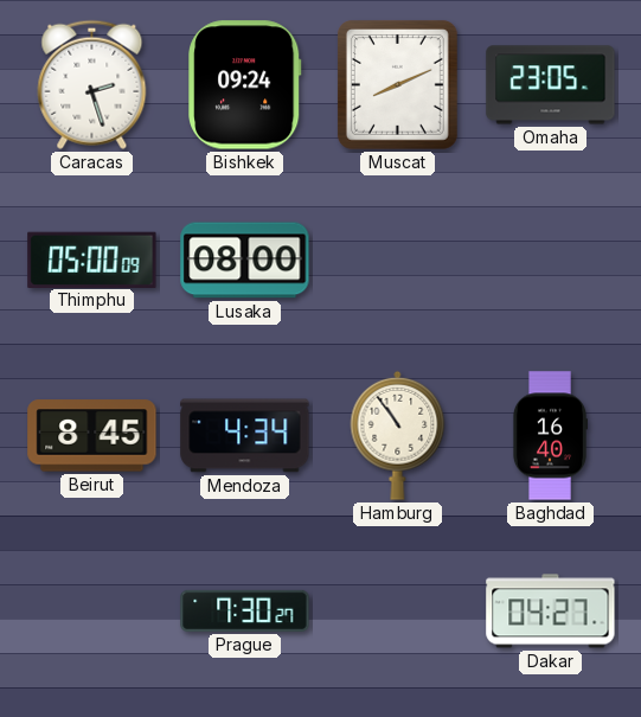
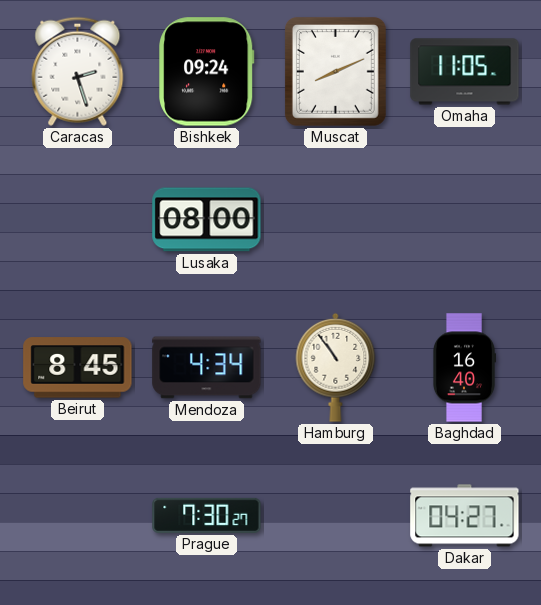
Omaha: 23:05 -> 11:05
Thimphu: 05:00 -> none
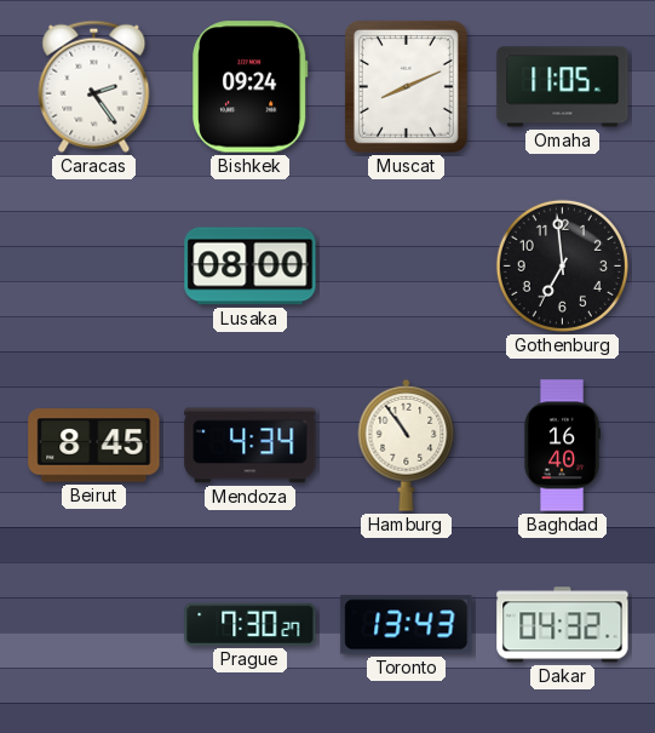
Caracas: 2:27 -> 2:24
Gothenburg: none -> 6:59
Toronto: none -> 13:43
Dakar: 04:27 -> 04:32
